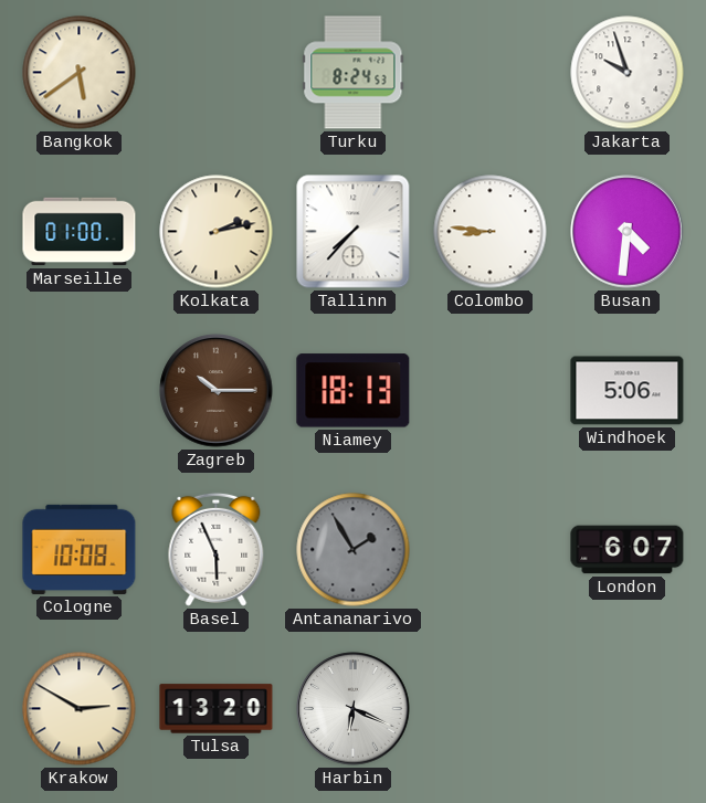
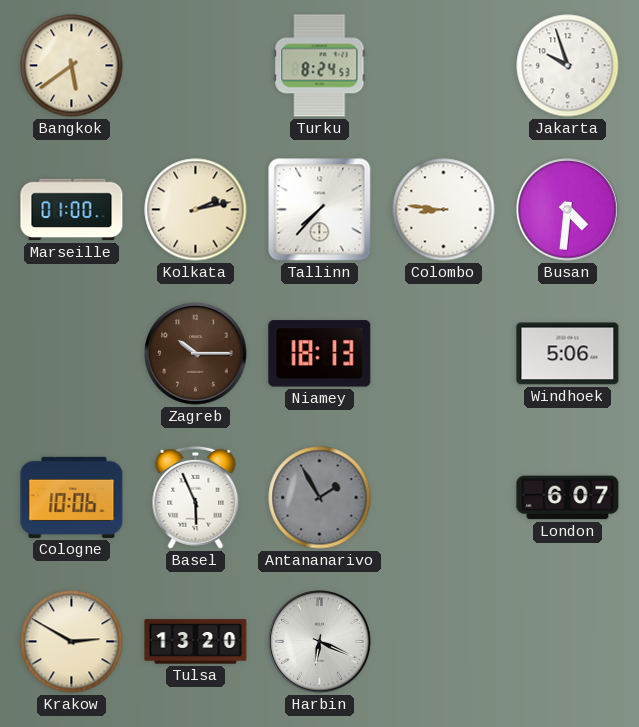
Cologne: 10:08 -> 10:06
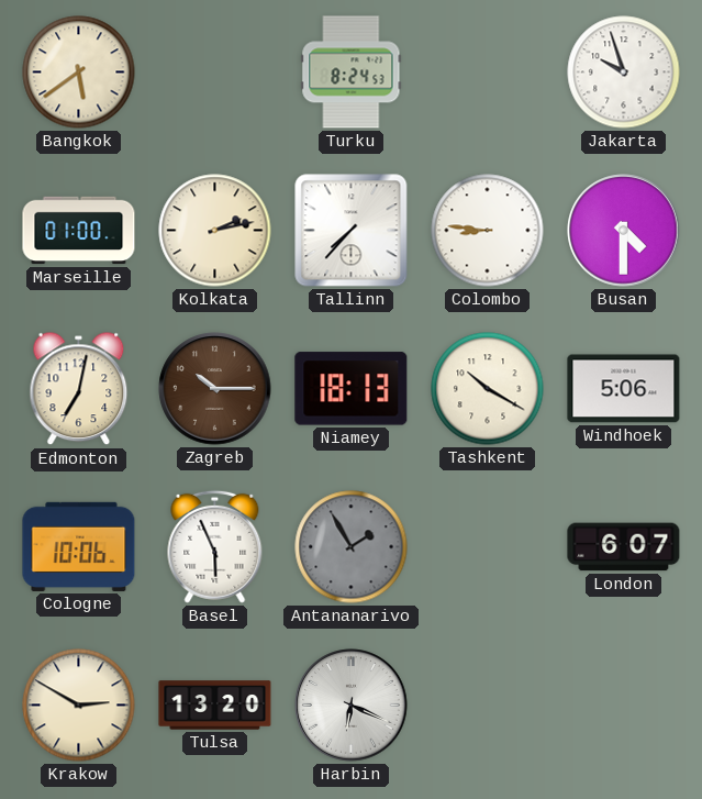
Busan: 4:31 -> 4:30
Edmonton: none -> 7:02
Tashkent: none -> 10:20
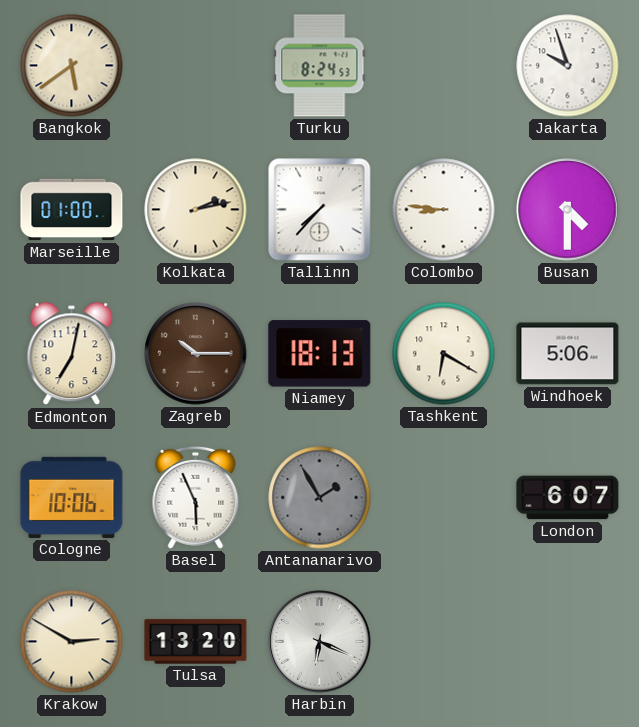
Tashkent: 10:20 -> 6:20
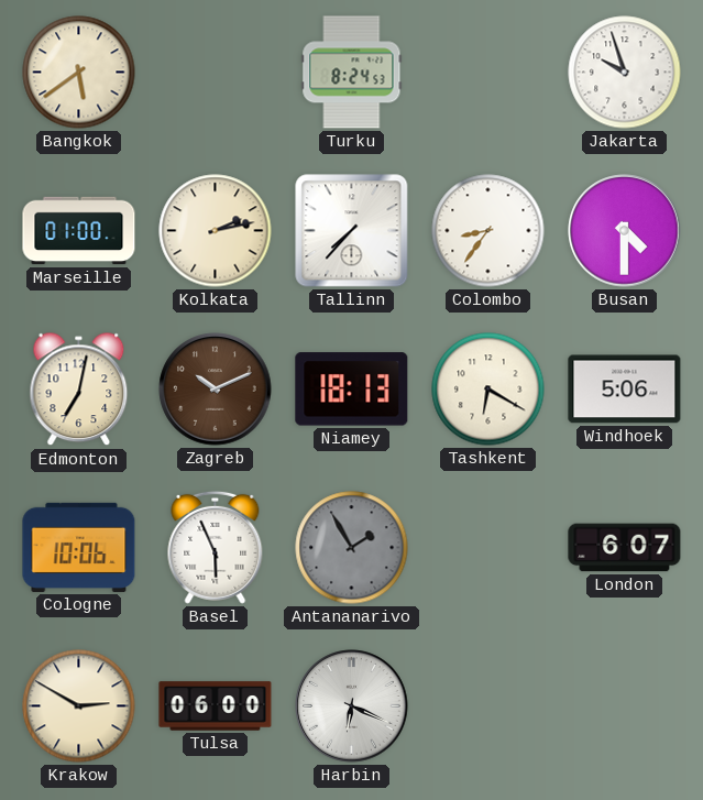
Colombo: 8:46 -> 8:36
Zagreb: 10:15 -> 10:11
Tulsa: 13:20 -> 06:00
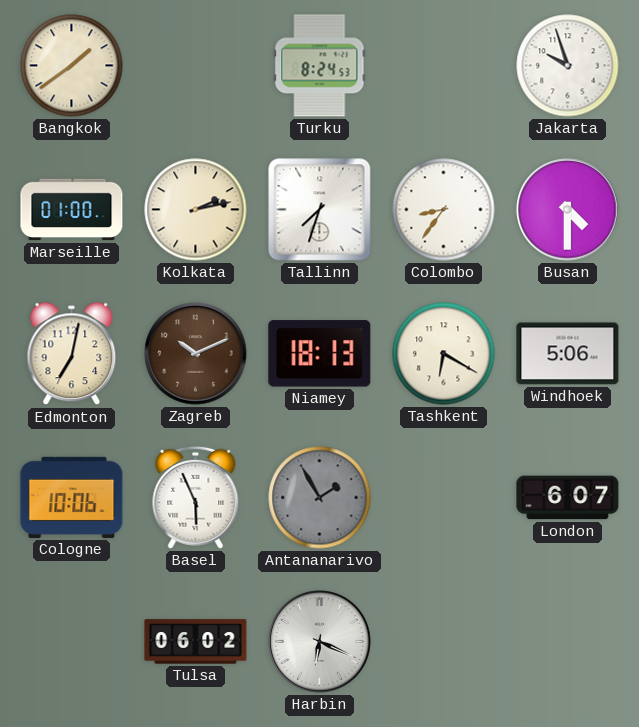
Bangkok: 5:39 -> 1:39
Tallinn: 7:37 -> 7:33
Krakow: 2:50 -> none
Tulsa: 06:00 -> 06:02
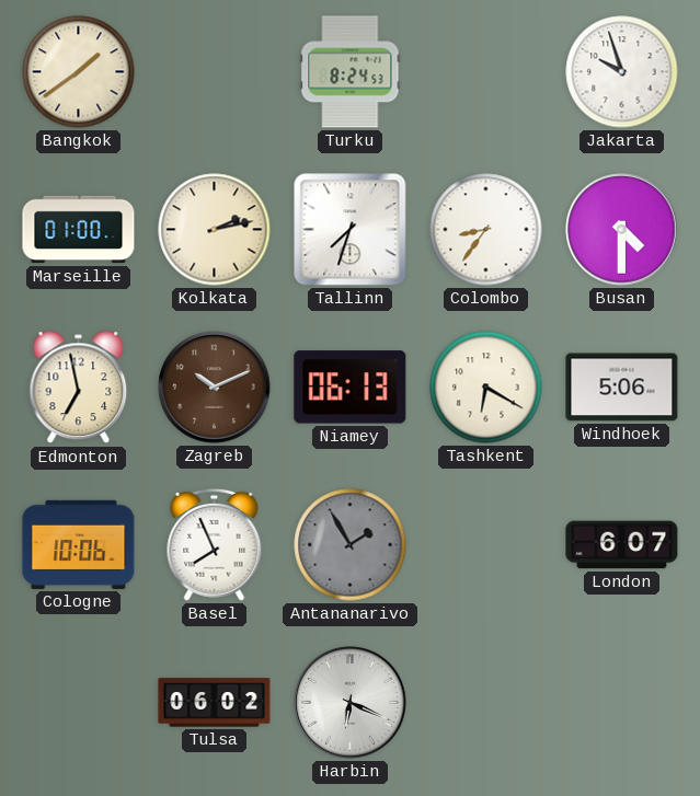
Edmonton: 7:02 -> 6:58
Niamey: 18:13 -> 06:13
Basel: 5:56 -> 7:56
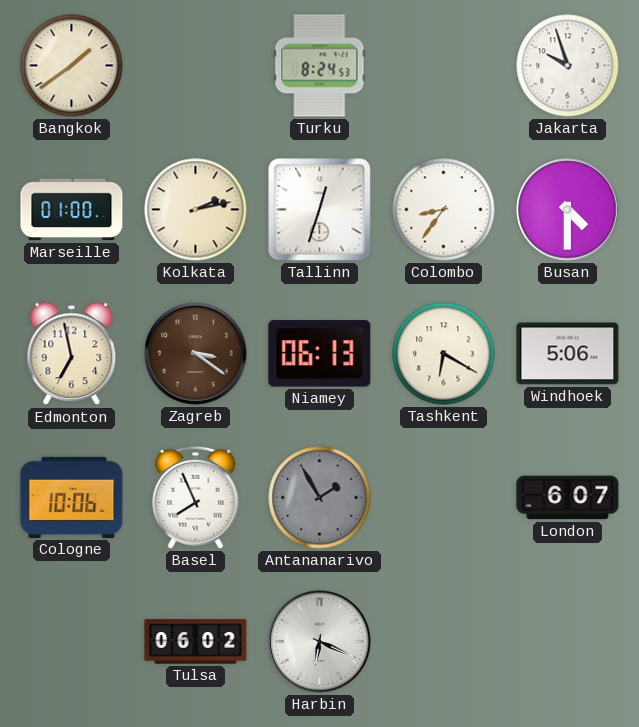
Tallinn: 7:33 -> 12:33
Zagreb: 10:11 -> 3:21
